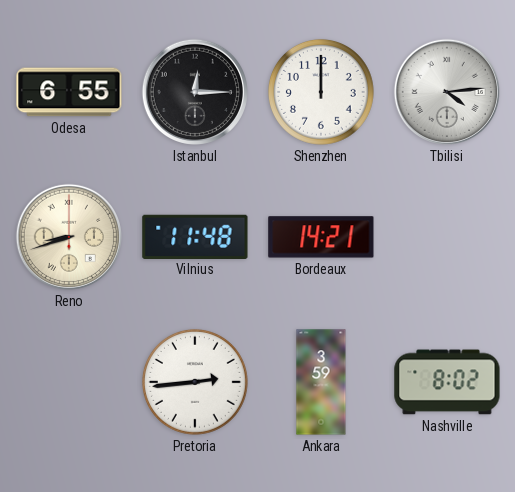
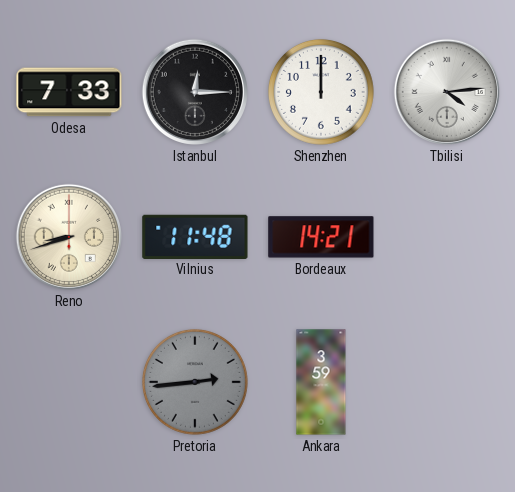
Odesa: 6:55 -> 7:33
Pretoria dial: white -> grey
Nashville: 8:02 -> none
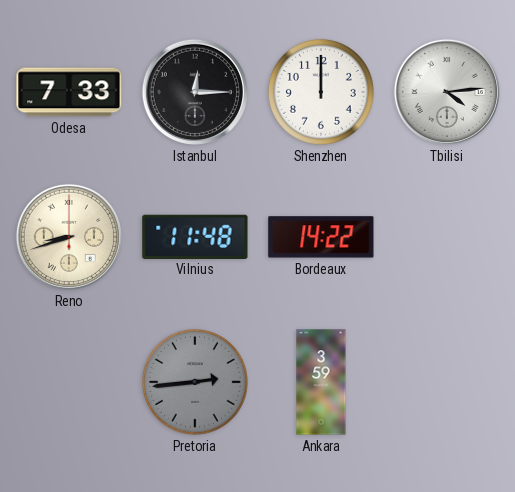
Bordeaux: 14:21 -> 14:22
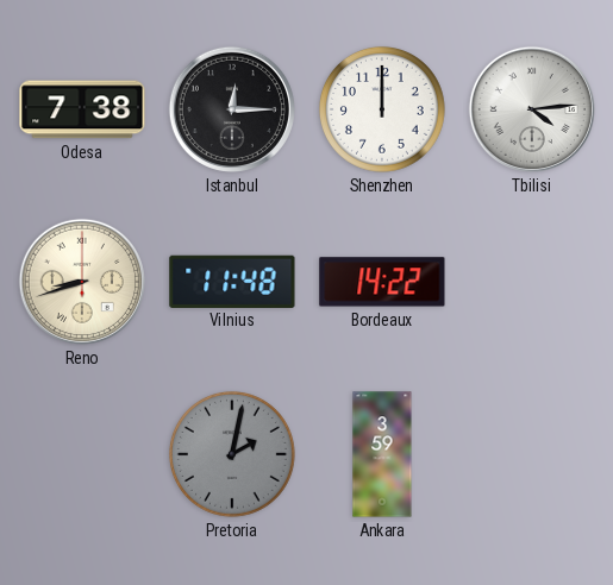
Odesa: 7:33 -> 7:38
Pretoria: 2:44 -> 2:02
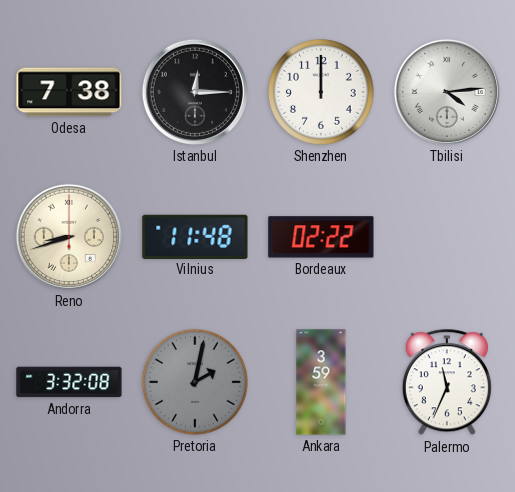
Bordeaux: 14:22 -> 02:22
Andorra: none -> 3:32
Palermo: none -> 11:34
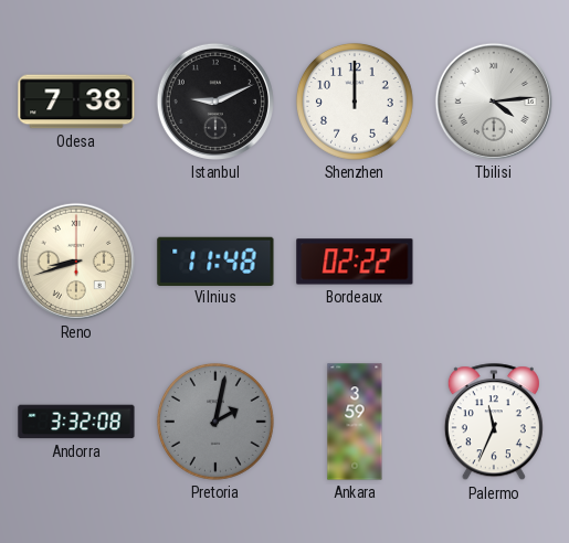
Istanbul: 12:15 -> 9:11
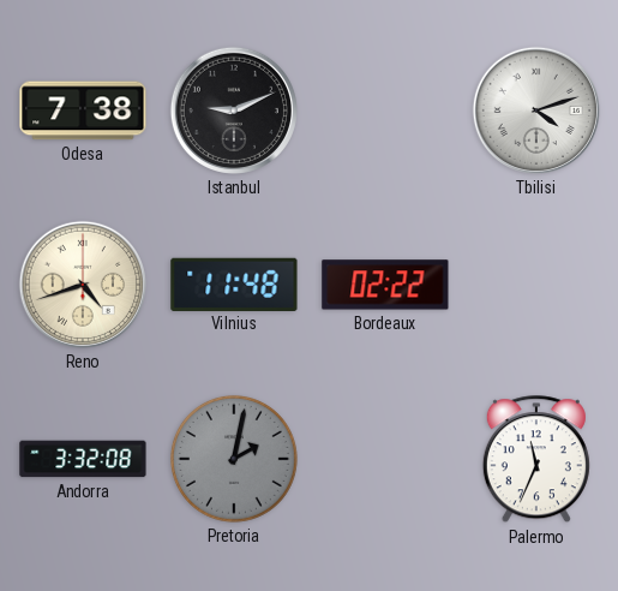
Shenzhen: 12:00 -> none
Tbilisi: 4:14 -> 4:12
Reno: 8:42 -> 4:42
Ankara: 3:59 -> none
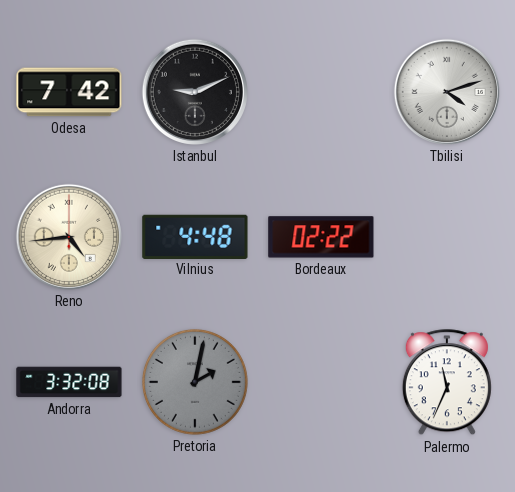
Odesa: 7:38 -> 7:42
Reno: 4:42 -> 4:44
Vilnius: 11:48 -> 4:48
